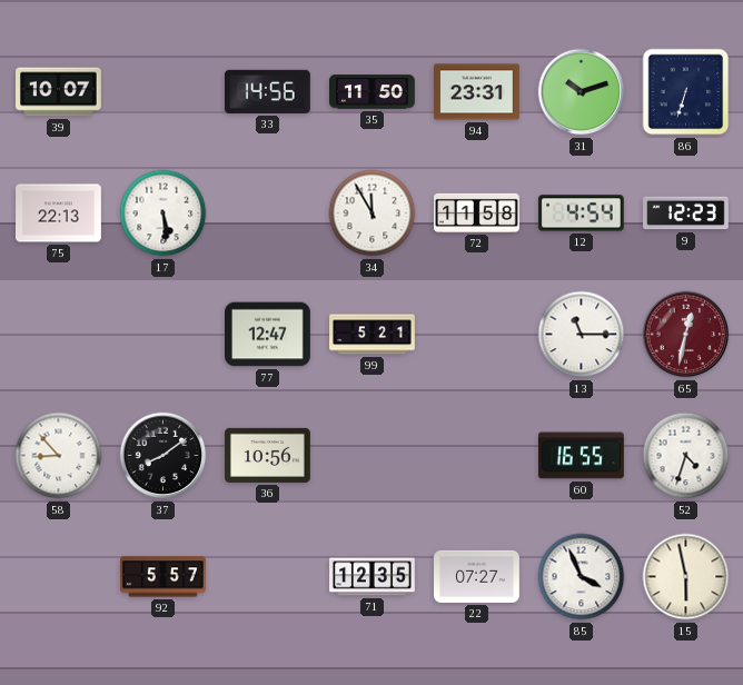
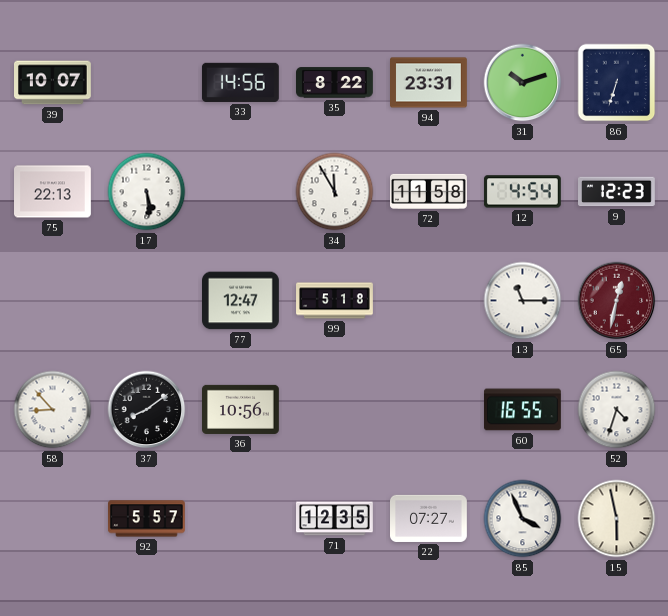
35: 11:50 -> 8:22
99: 5:21 -> 5:18
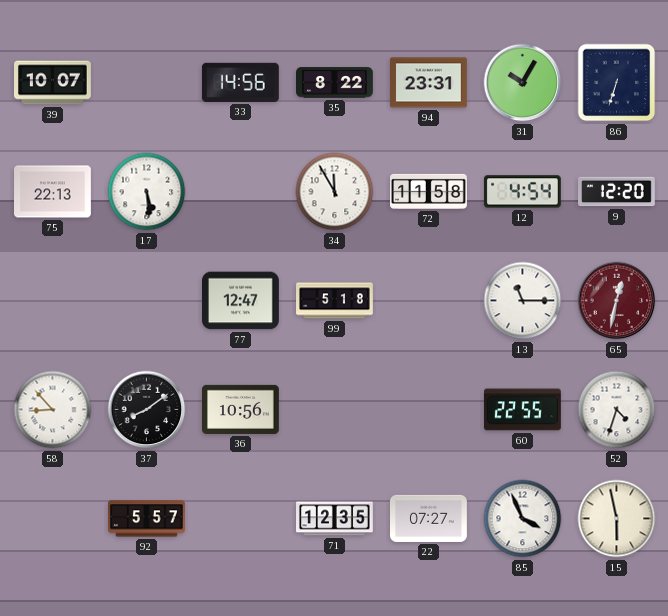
31: 10:12 -> 10:05
9: 12:23 -> 12:20
60: 16:55 -> 22:55
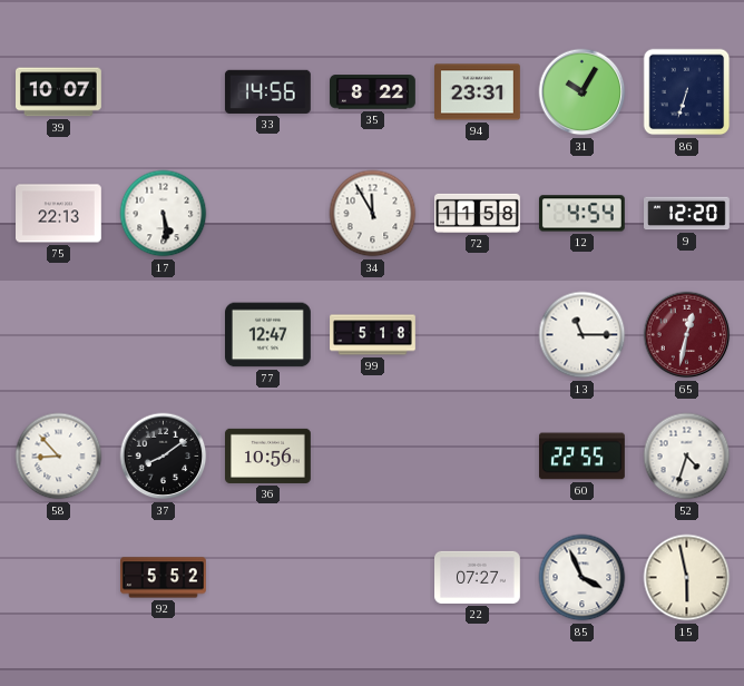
92: 5:57 -> 5:52
71: 12:35 -> none
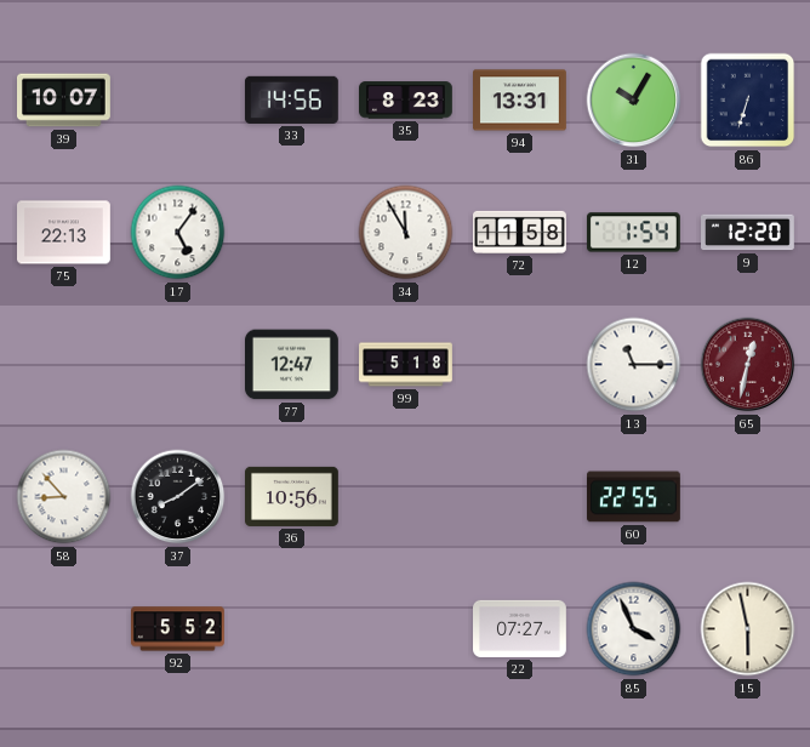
35: 8:22 -> 8:23
94: 23:31 -> 13:31
17: 5:29 -> 5:06
12: 4:54 -> 1:54
52: 4:33 -> none
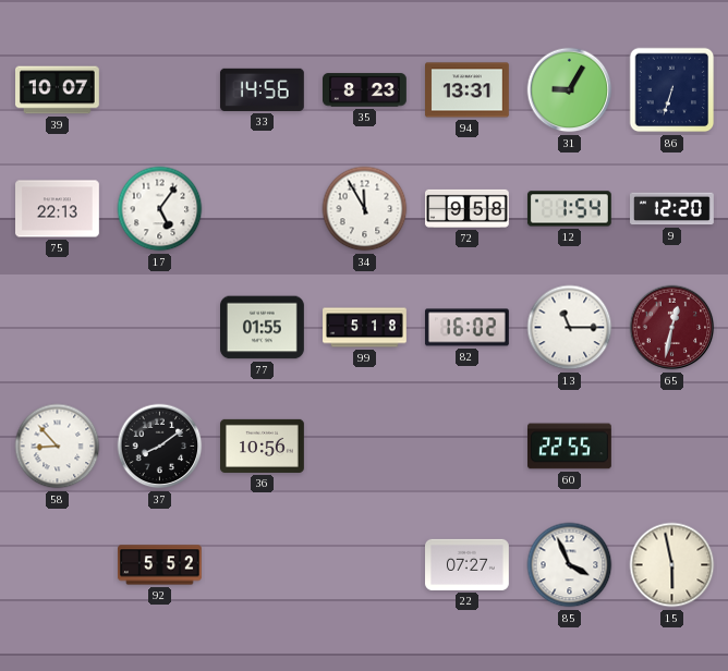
31: 10:05 -> 9:05
72: 11:58 -> 9:58
77: 12:47 -> 01:55
82: none -> 16:02
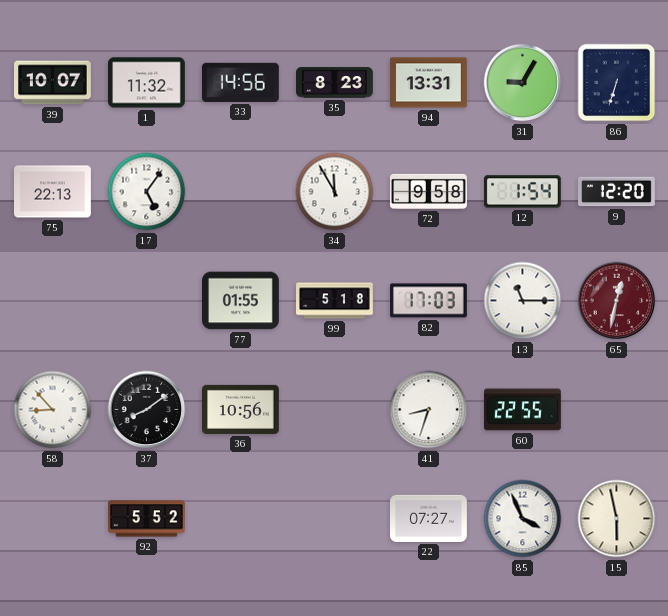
1: none -> 11:32
82: 16:02 -> 17:03
41: none -> 8:33
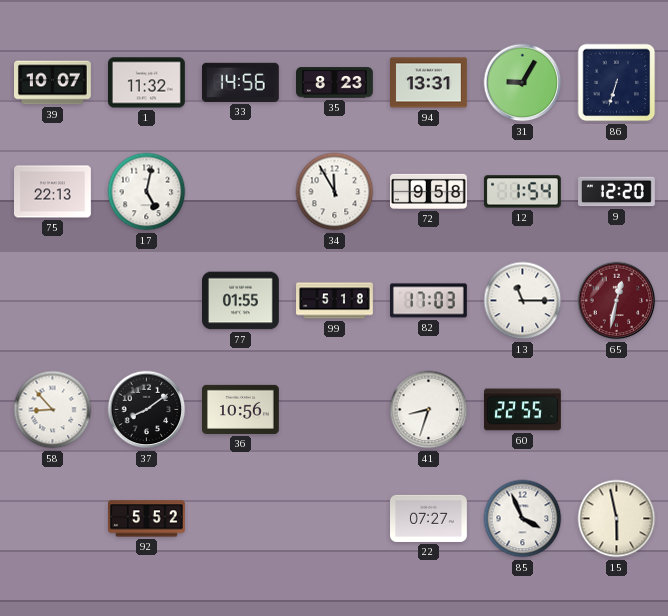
17: 5:06 -> 5:02
